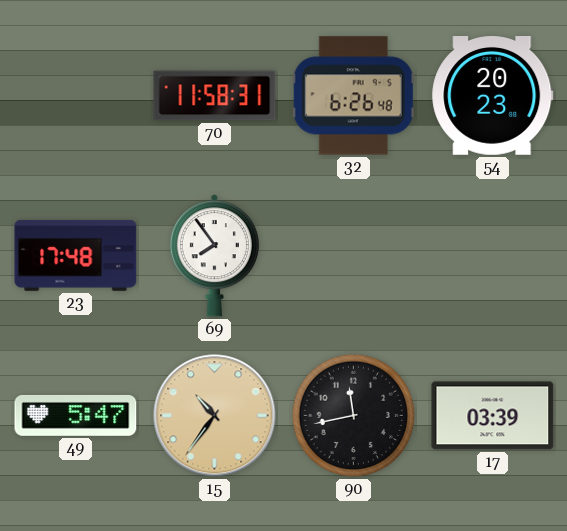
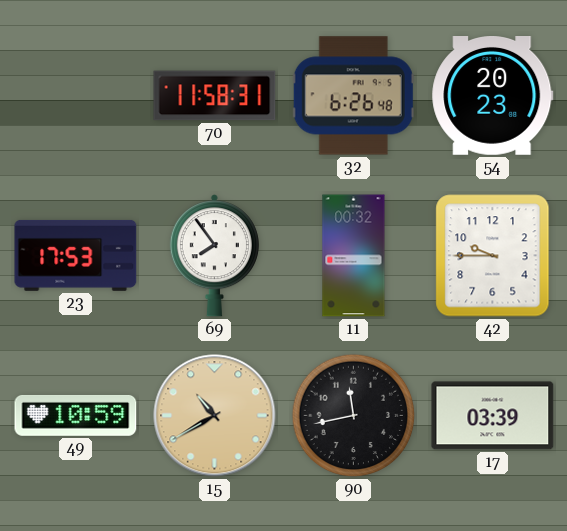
23: 17:48 -> 17:53
11: none -> 00:32
42: none -> 9:45
49: 5:47 -> 10:59
15: 10:36 -> 10:40
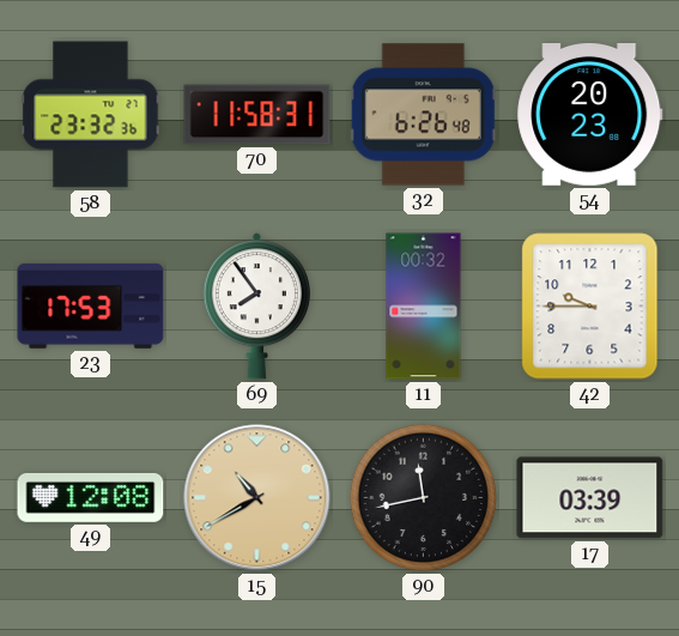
58: none -> 23:32
49: 10:59 -> 12:08
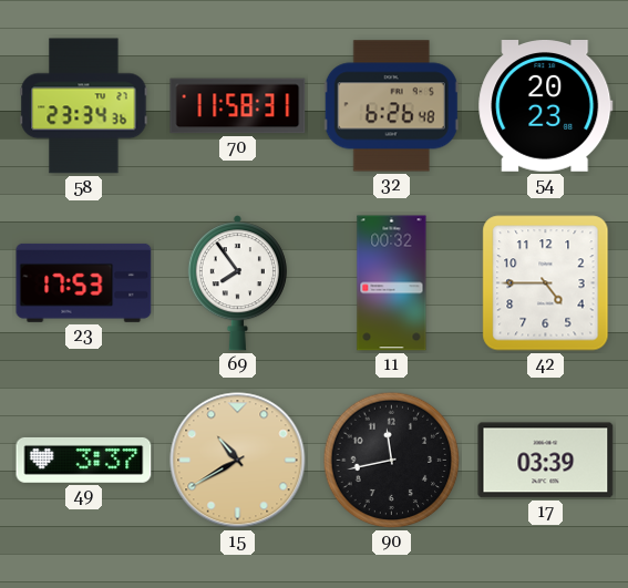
58: 23:32 -> 23:34
42: 9:45 -> 4:45
49: 12:08 -> 3:37
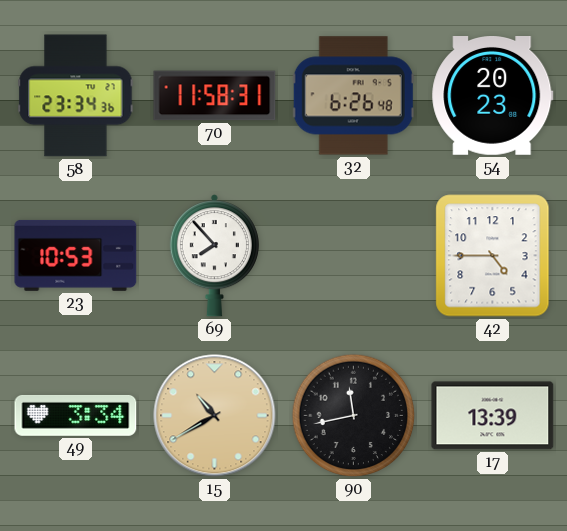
23: 17:53 -> 10:53
69: 7:54 -> 7:53
11: 00:32 -> none
49: 3:37 -> 3:34
17: 03:39 -> 13:39
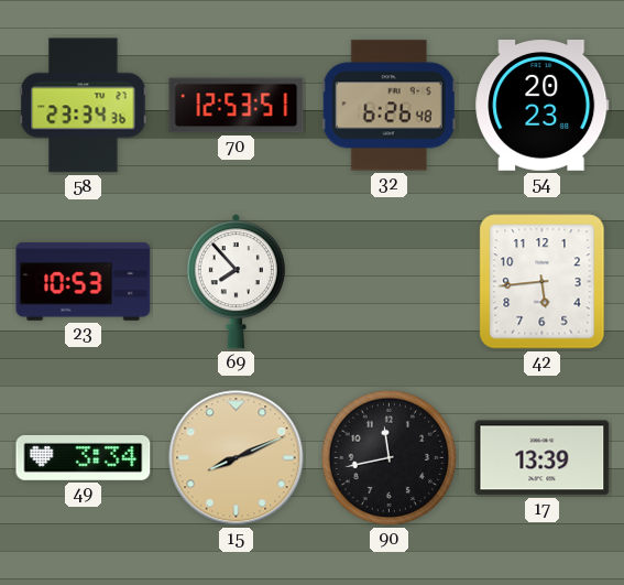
70: 11:58 -> 12:53
42: 4:45 -> 5:44
15: 10:40 -> 8:11
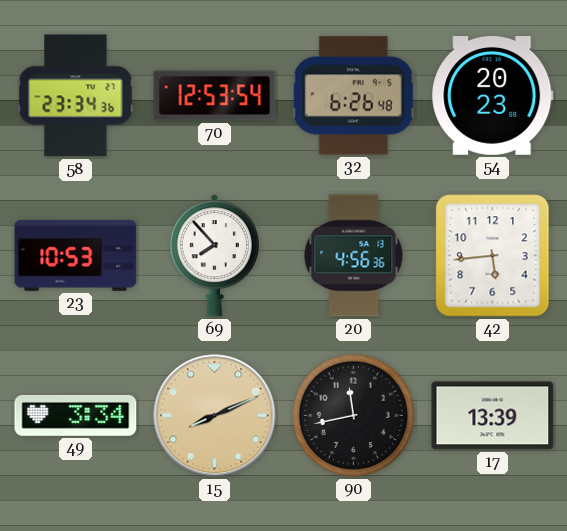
70: 12:53:51 -> 12:53:54
20: none -> 4:56
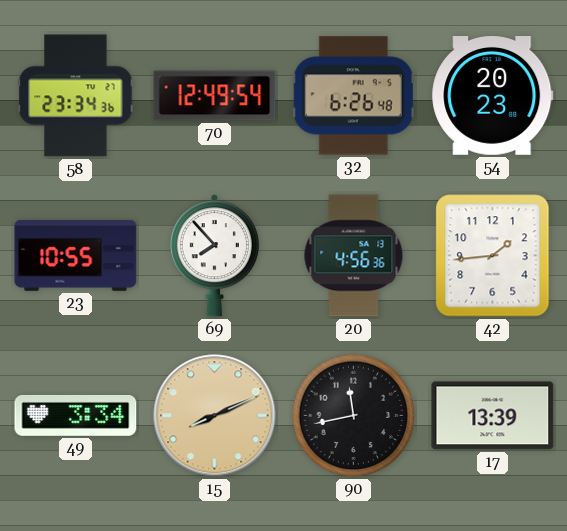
70: 12:53 -> 12:49
23: 10:53 -> 10:55
42: 5:44 -> 1:44
